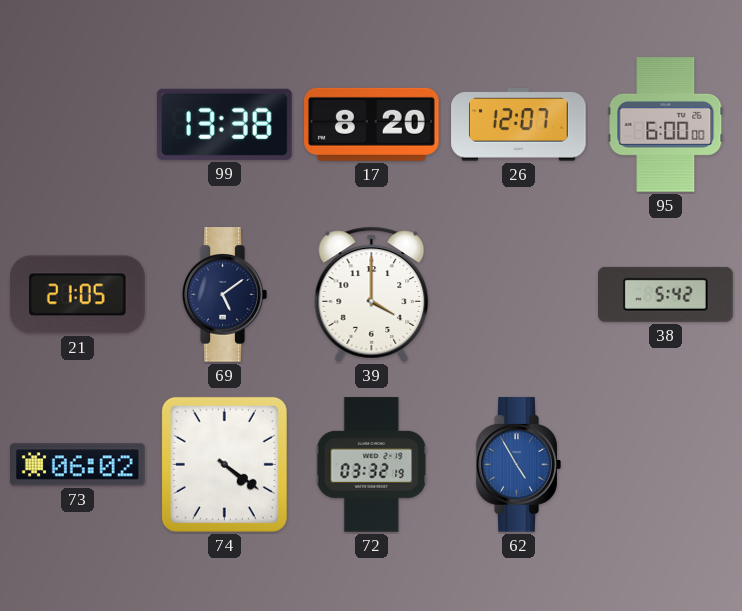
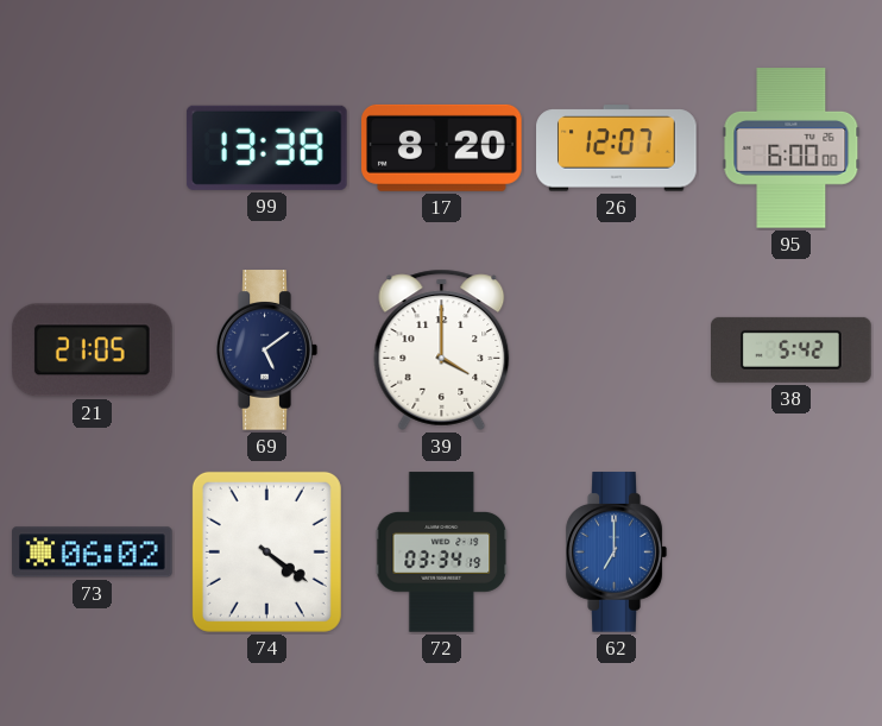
72: 03:32 -> 03:34
62: 4:55 -> 7:00
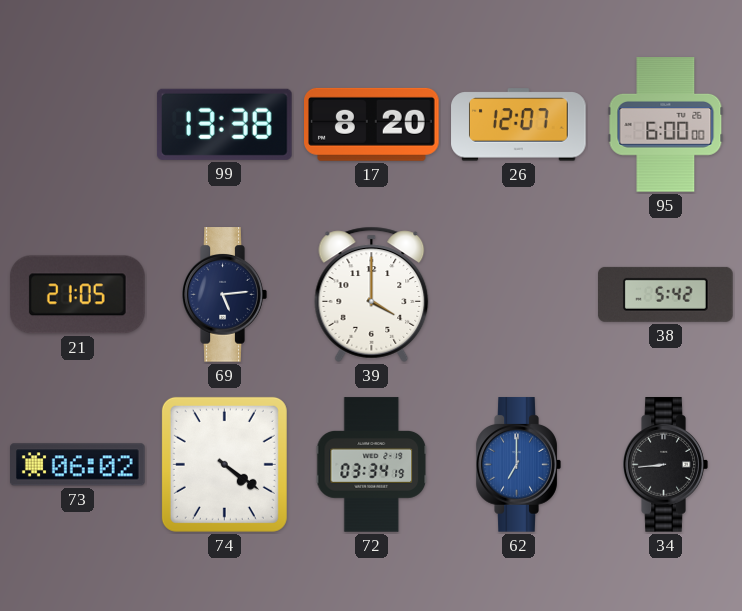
69: 5:09 -> 5:14
34: none -> 8:44
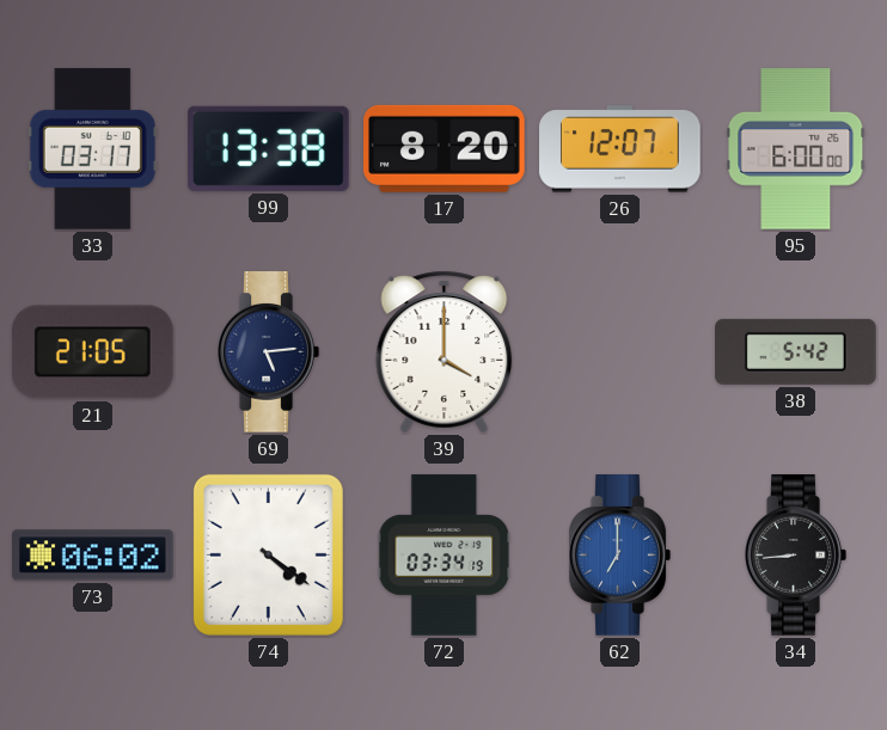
33: none -> 03:17
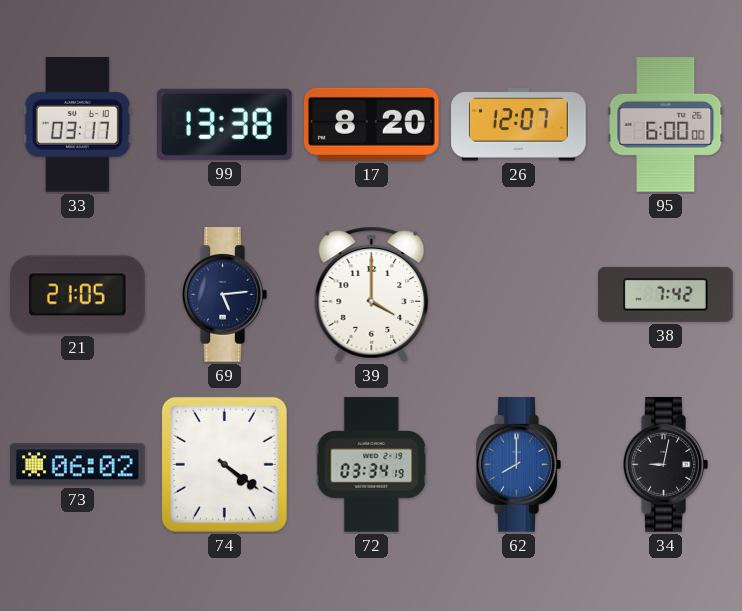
38: 5:42 -> 7:42
62: 7:00 -> 8:00
34: 8:44 -> 9:02
